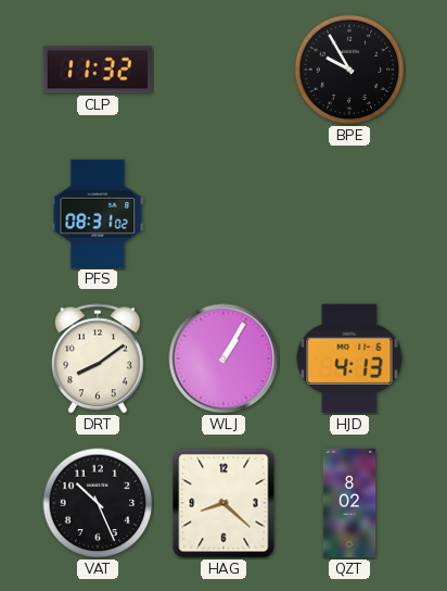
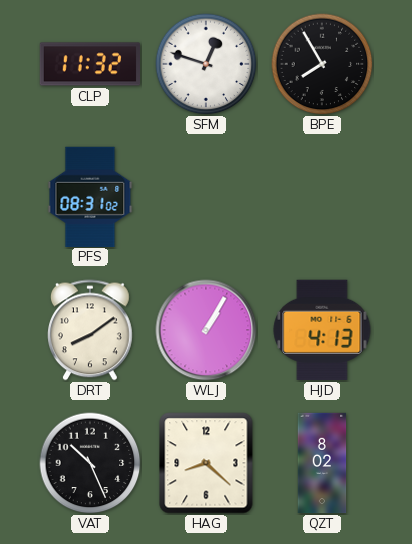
SFM: none -> 12:48
BPE: 9:55 -> 7:55
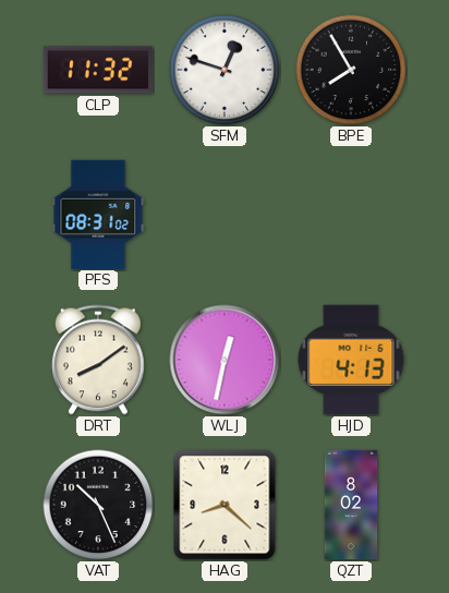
WLJ: 1:05 -> 12:32
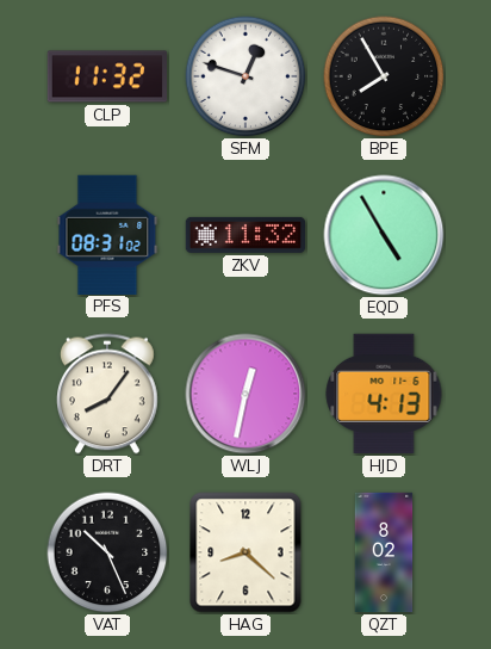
ZKV: none -> 11:32
EQD: none -> 4:55
DRT: 8:09 -> 8:06
